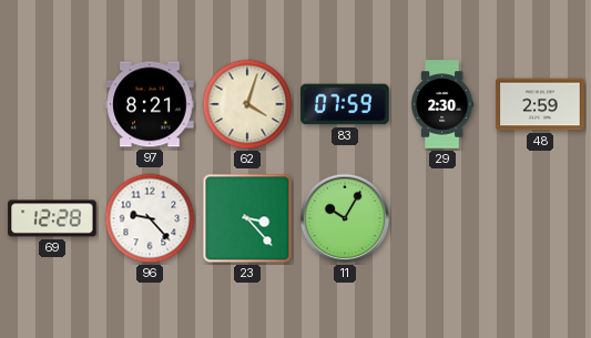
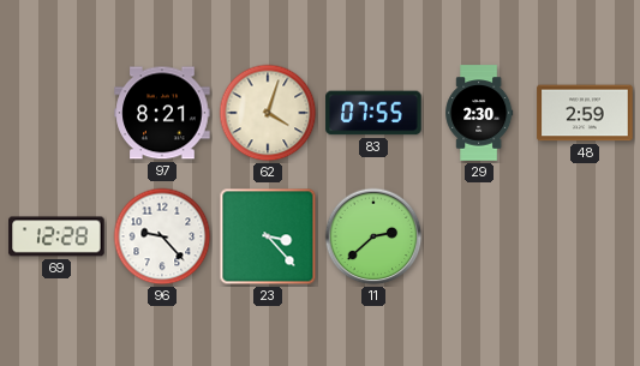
83: 07:59 -> 07:55
11: 10:05 -> 2:38
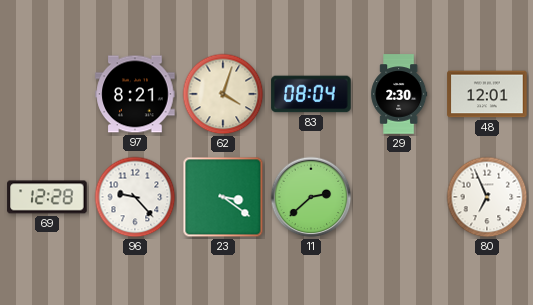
83: 07:55 -> 08:04
48: 2:59 -> 12:01
23: 3:23 -> 3:21
80: none -> 6:56
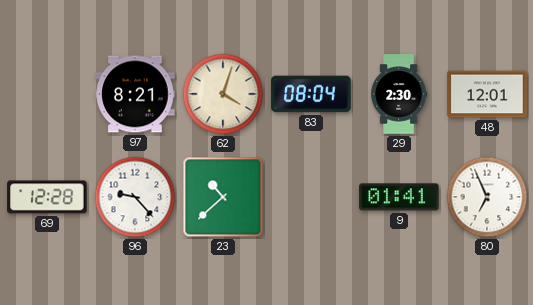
23: 3:21 -> 10:38
11: 2:38 -> none
9: none -> 01:41
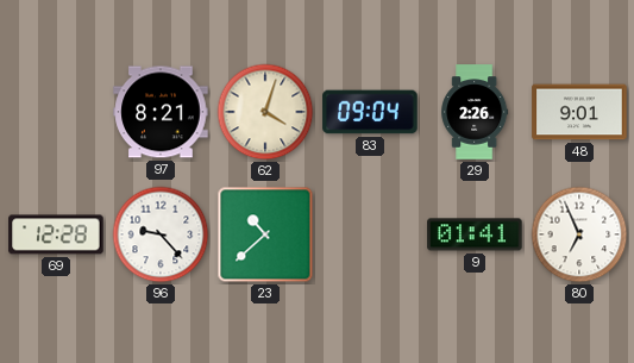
83: 08:04 -> 09:04
29: 2:30 -> 2:26
48: 12:01 -> 9:01
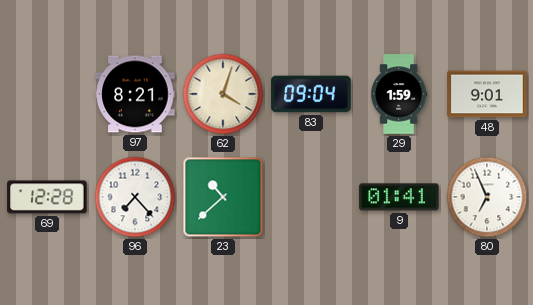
29: 2:26 -> 1:59
96: 9:23 -> 7:23
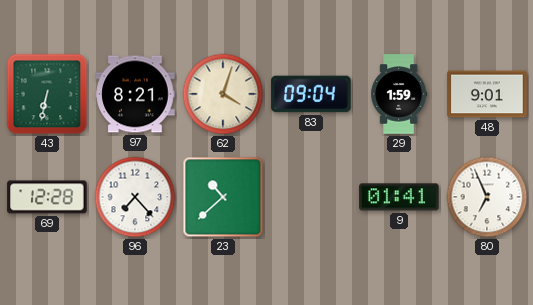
43: none -> 6:32
